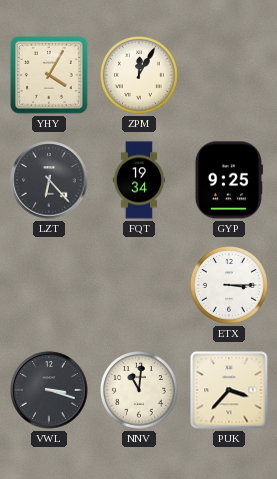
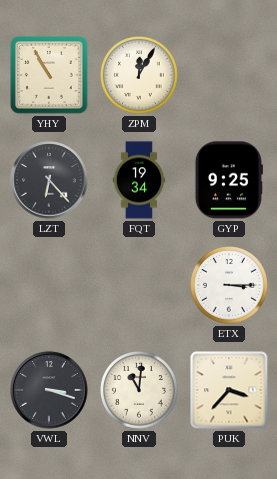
YHY: 4:05 -> 10:55
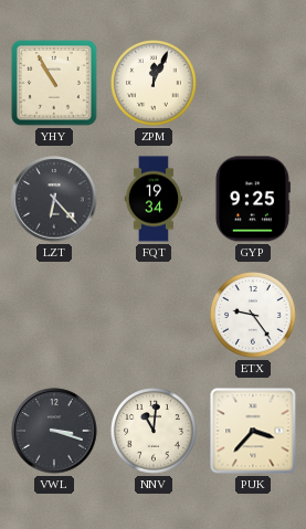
ZPM: 12:05 -> 12:04
ETX: 3:15 -> 9:24
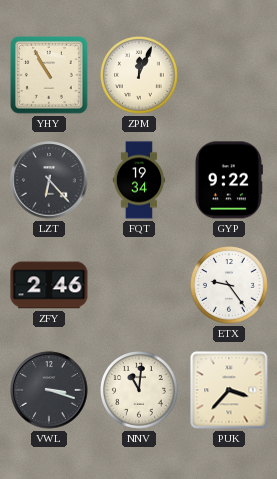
GYP: 9:25 -> 9:22
ZFY: none -> 2:46
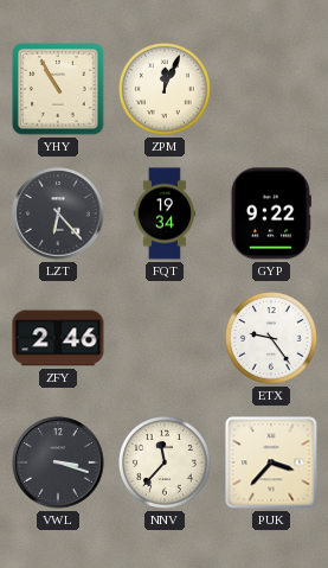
NNV: 11:01 -> 11:37
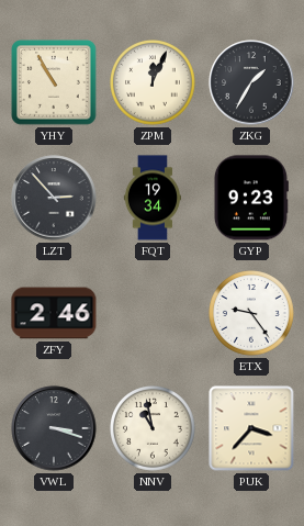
ZKG: none -> 1:35
LZT: 6:23 -> 2:53
GYP: 9:22 -> 9:23
NNV: 11:37 -> 10:58
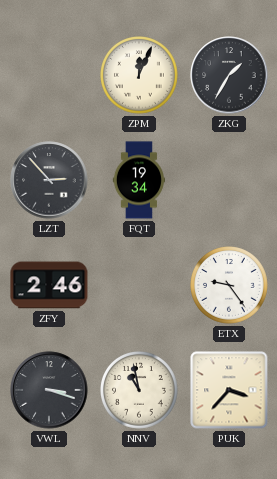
YHY: 10:55 -> none
GYP: 9:23 -> none
